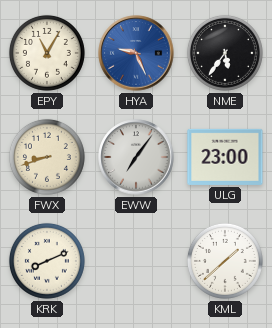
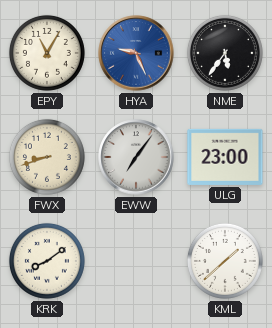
KRK: 8:11 -> 8:09
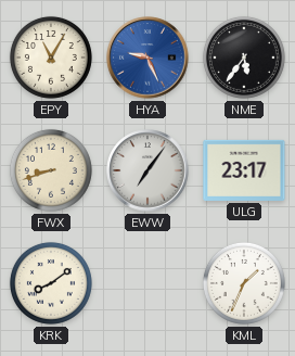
ULG: 23:00 -> 23:17
KML: 1:38 -> 1:34
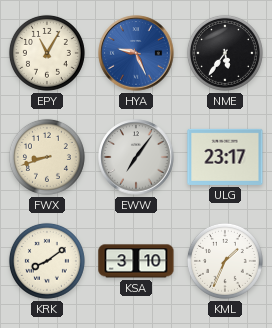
KSA: none -> 3:10
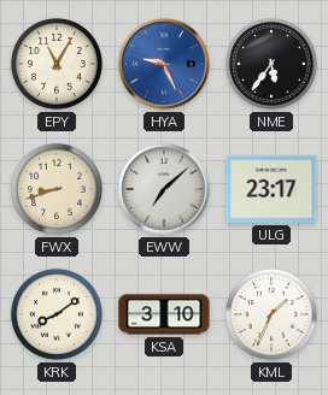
EWW: 7:06 -> 7:08
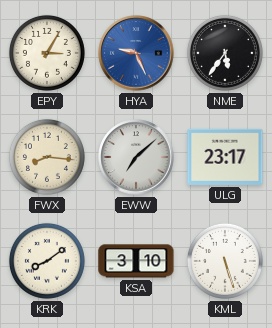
EPY: 11:05 -> 3:05
FWX: 8:42 -> 8:16
KML: 1:34 -> 5:27
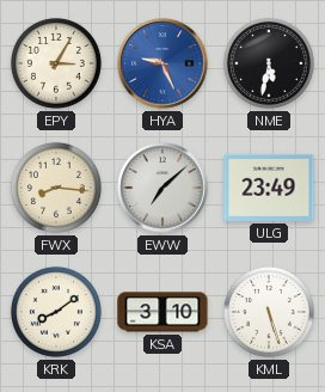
NME: 5:36 -> 5:32
ULG: 23:17 -> 23:49
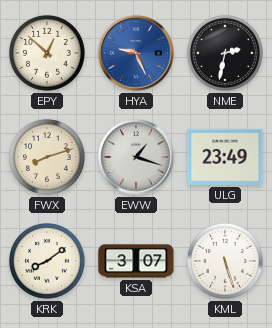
EPY: 3:05 -> 12:52
NME: 5:32 -> 2:32
FWX: 8:16 -> 8:12
EWW: 7:08 -> 1:18
KSA: 3:10 -> 3:07
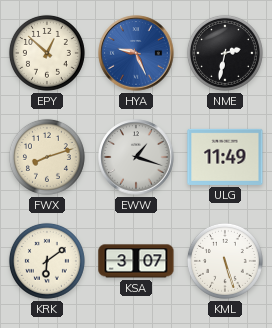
ULG: 23:49 -> 11:49
KRK: 8:09 -> 6:09
